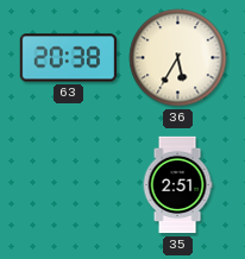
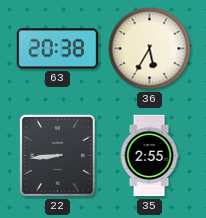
22: none -> 8:44
35: 2:51 -> 2:55
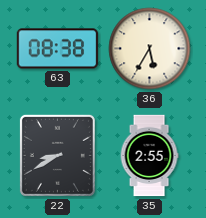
63: 20:38 -> 08:38
22: 8:44 -> 8:40
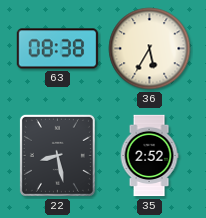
22: 8:40 -> 8:28
35: 2:55 -> 2:52
